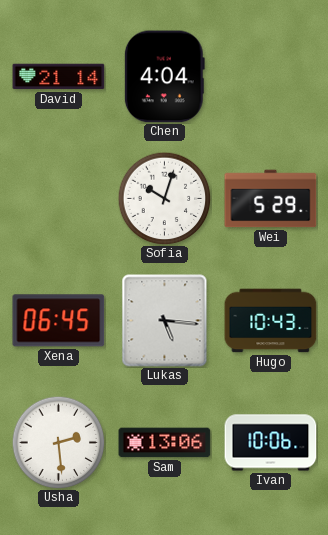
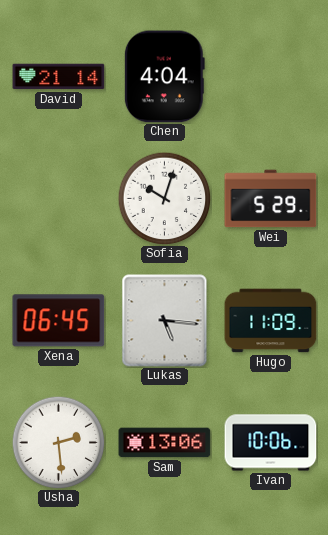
Hugo: 10:43 -> 11:09
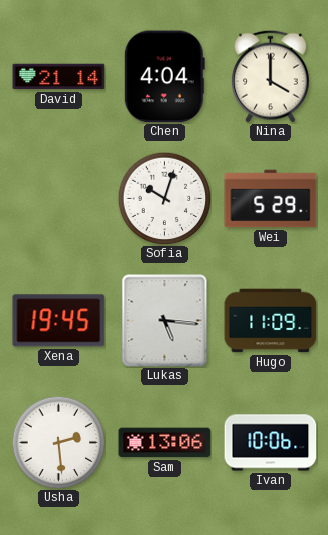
Nina: none -> 4:00
Xena: 06:45 -> 19:45
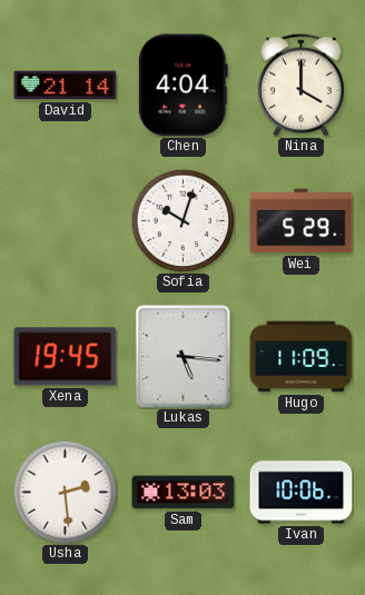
Sam: 13:06 -> 13:03
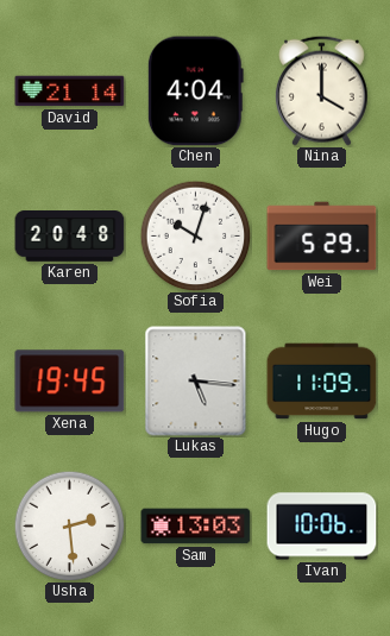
Karen: none -> 20:48
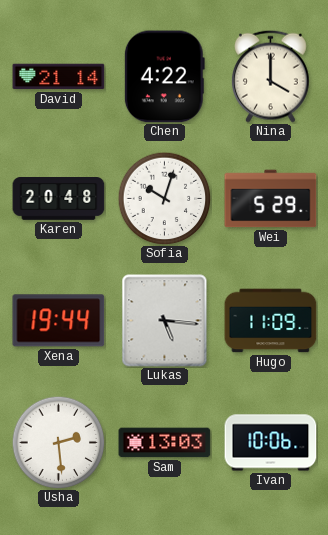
Chen: 4:04 -> 4:22
Xena: 19:45 -> 19:44
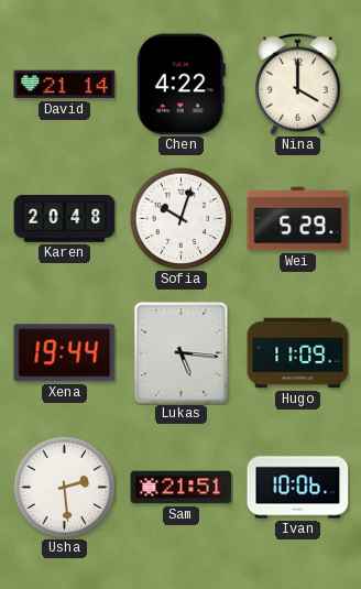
Sam: 13:03 -> 21:51
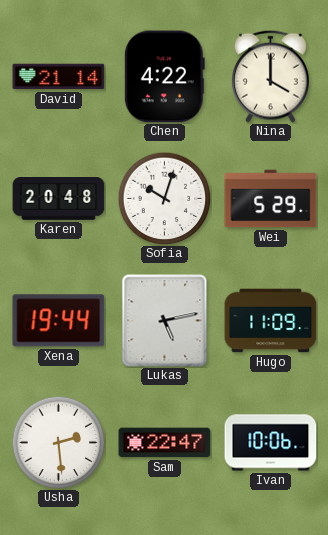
Lukas: 5:16 -> 5:13
Sam: 21:51 -> 22:47
